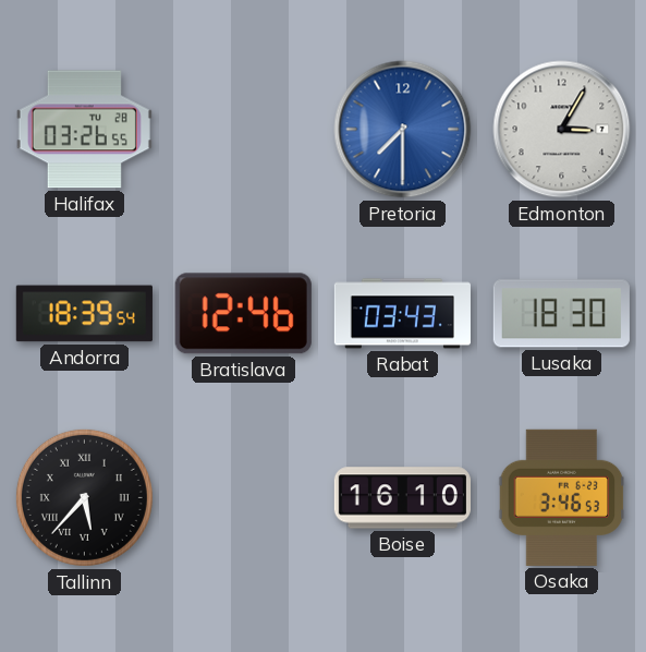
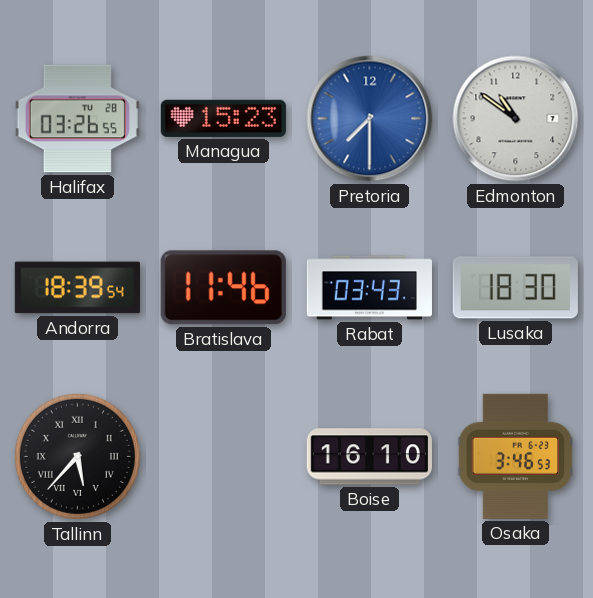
Managua: none -> 15:23
Edmonton: 3:05 -> 10:51
Bratislava: 12:46 -> 11:46
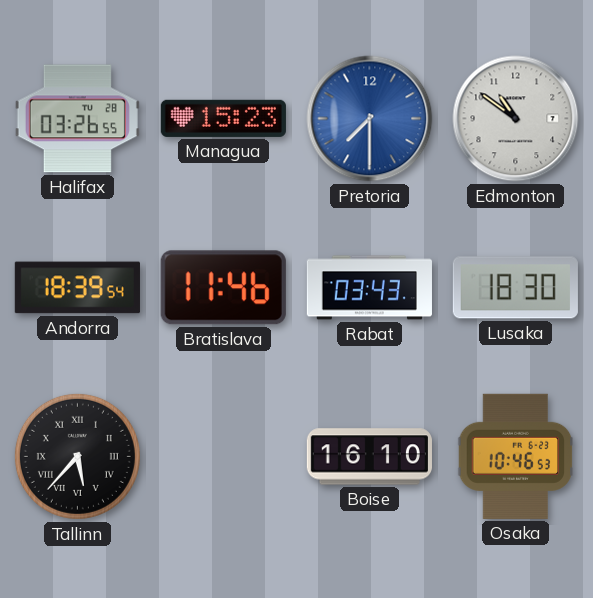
Osaka: 3:46 -> 10:46
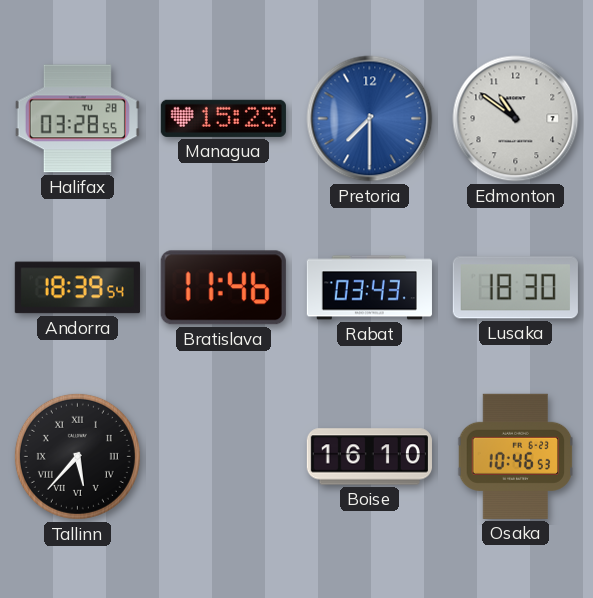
Halifax: 03:26 -> 03:28
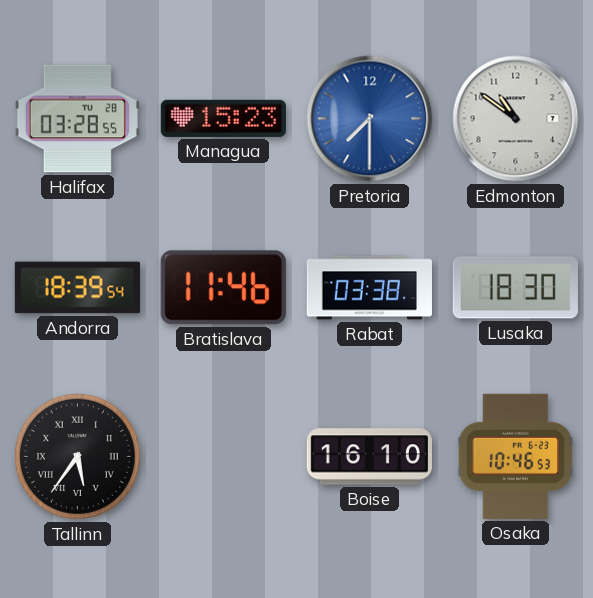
Rabat: 03:43 -> 03:38
Tallinn: 5:37 -> 5:36
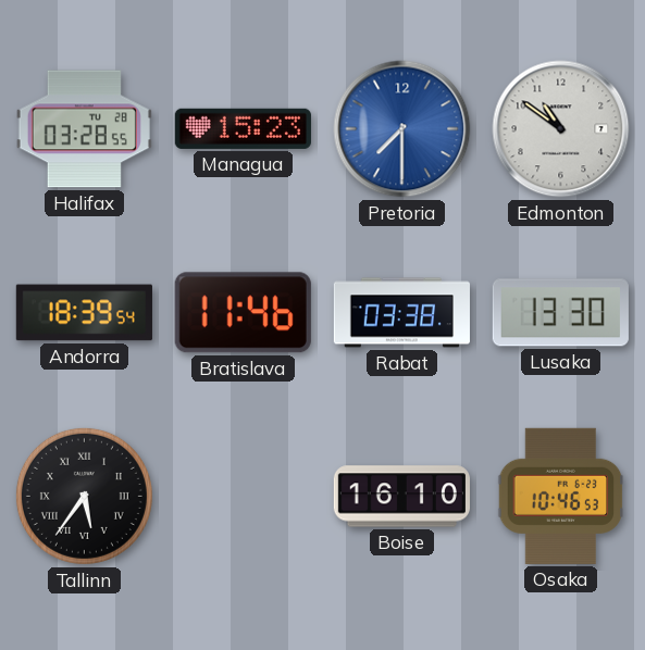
Lusaka: 18:30 -> 13:30
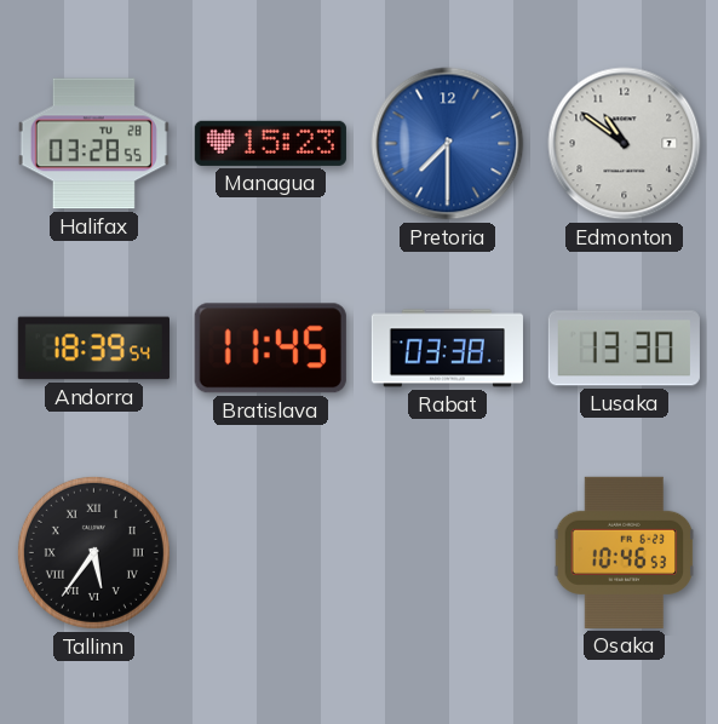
Bratislava: 11:46 -> 11:45
Boise: 16:10 -> none
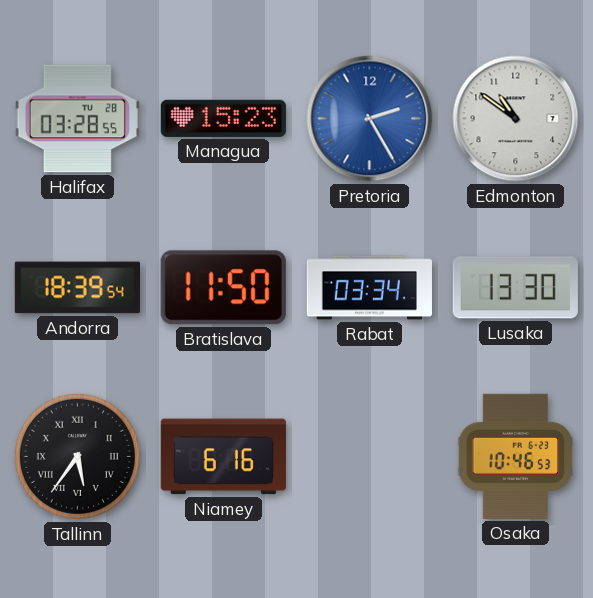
Pretoria: 7:30 -> 2:25
Bratislava: 11:45 -> 11:50
Rabat: 03:38 -> 03:34
Niamey: none -> 6:16
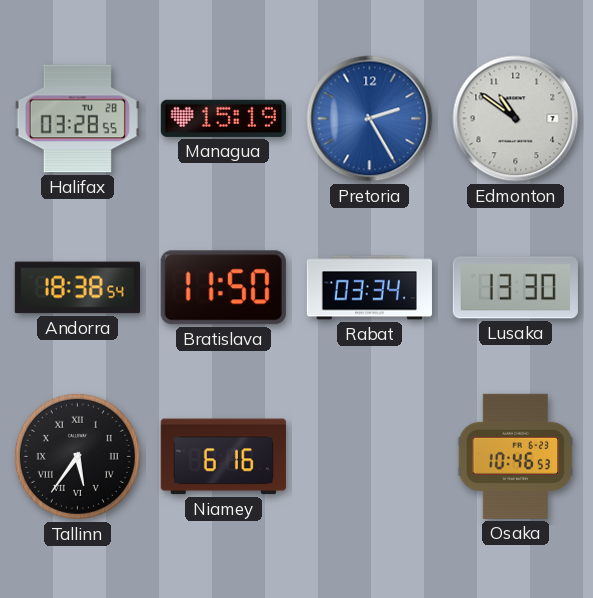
Managua: 15:23 -> 15:19
Andorra: 18:39 -> 18:38
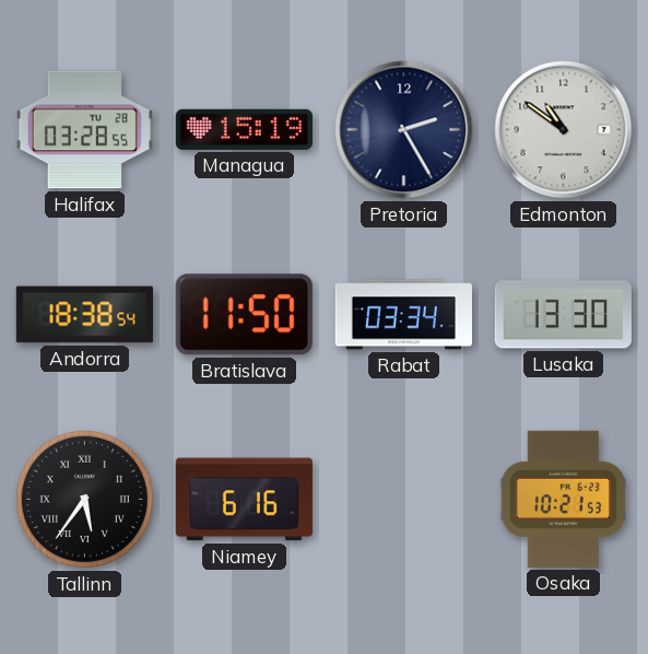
Pretoria dial: blue -> navy
Osaka: 10:46 -> 10:21
